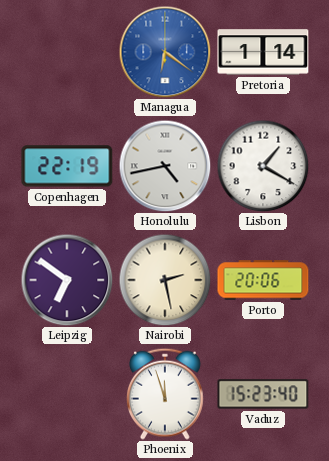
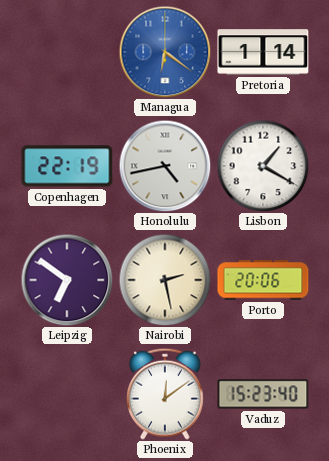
Phoenix: 11:57 -> 12:09
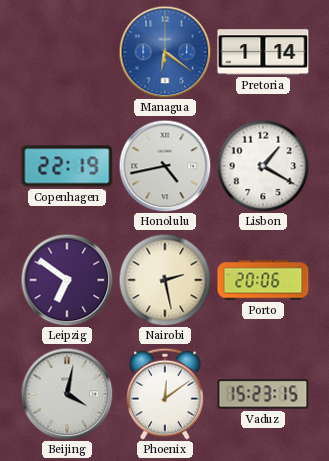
Beijing: none -> 4:02
Vaduz: 15:23:40 -> 15:23:15
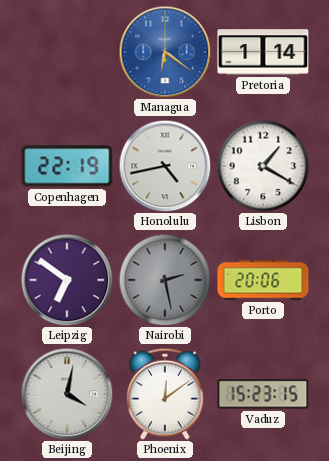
Nairobi dial: cream -> grey
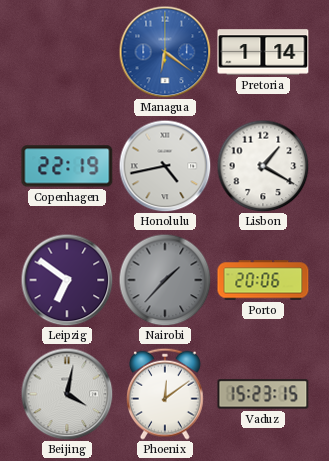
Nairobi: 2:28 -> 1:37
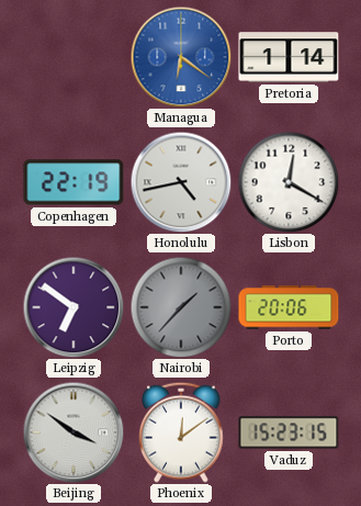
Lisbon: 1:20 -> 12:20
Beijing: 4:02 -> 3:51
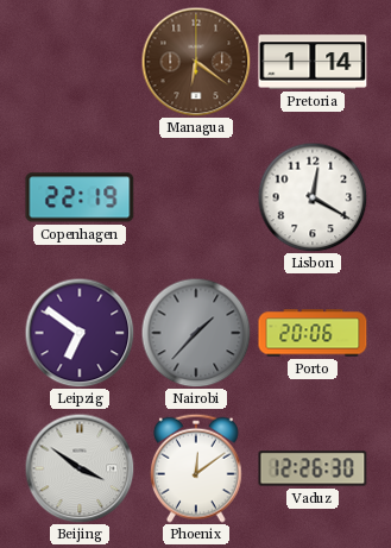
Managua dial: blue -> brown
Honolulu: 4:43 -> none
Vaduz: 15:23 -> 12:26
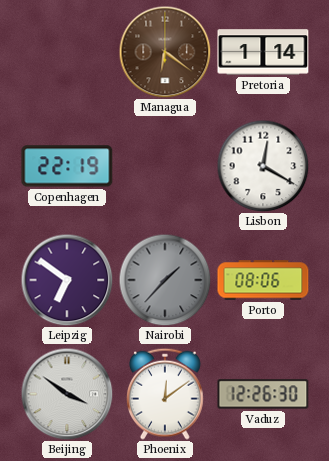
Porto: 20:06 -> 08:06
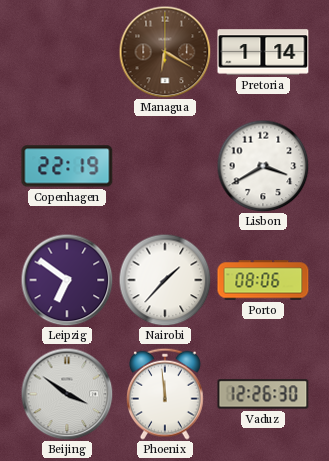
Managua: 6:21 -> 6:20
Lisbon: 12:20 -> 3:40
Nairobi dial: grey -> white
Phoenix: 12:09 -> 11:59
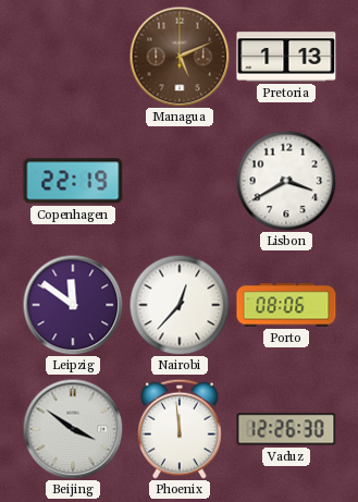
Managua: 6:20 -> 5:11
Pretoria: 1:14 -> 1:13
Leipzig: 6:51 -> 11:51
Nairobi: 1:37 -> 12:37
